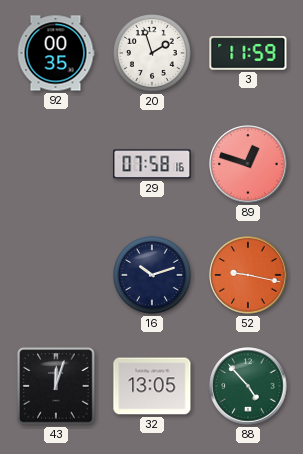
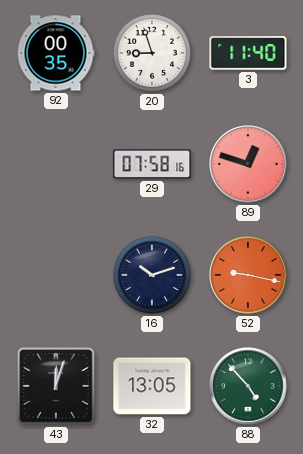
20: 1:57 -> 8:57
3: 11:59 -> 11:40
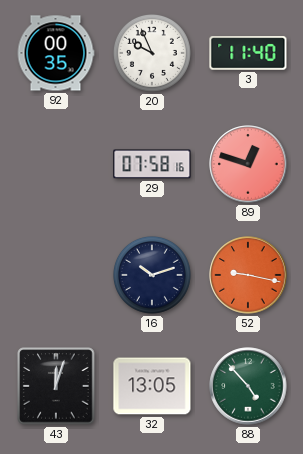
20: 8:57 -> 9:56
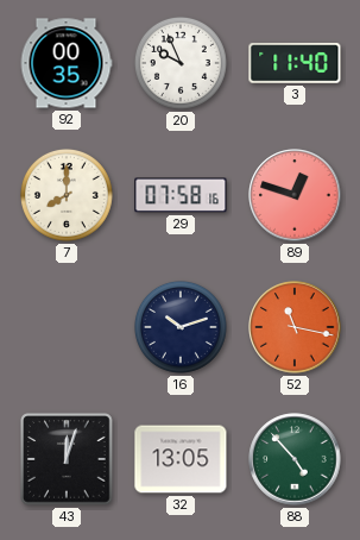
7: none -> 8:00
52: 9:17 -> 11:17
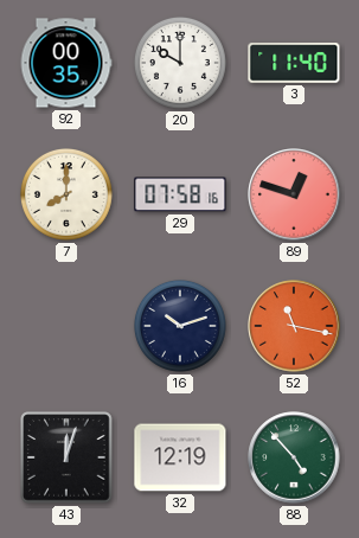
20: 9:56 -> 10:00
32: 13:05 -> 12:19
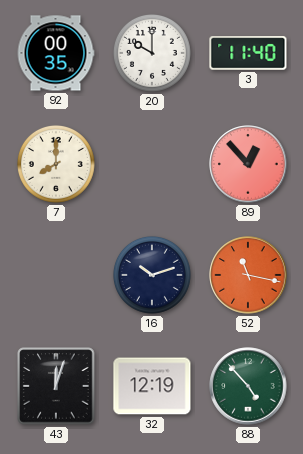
29: 07:58 -> none
89: 12:48 -> 12:53
